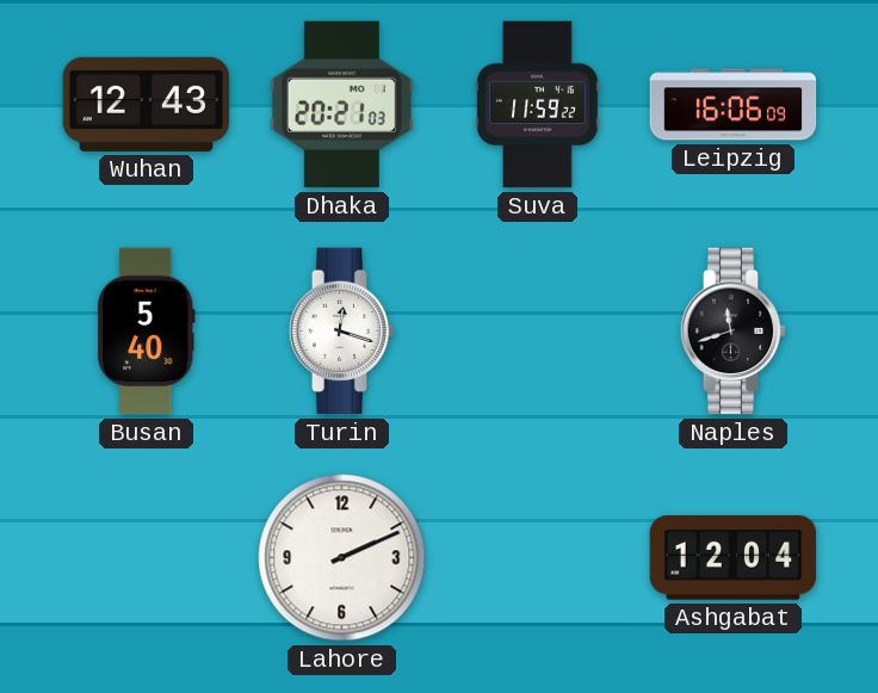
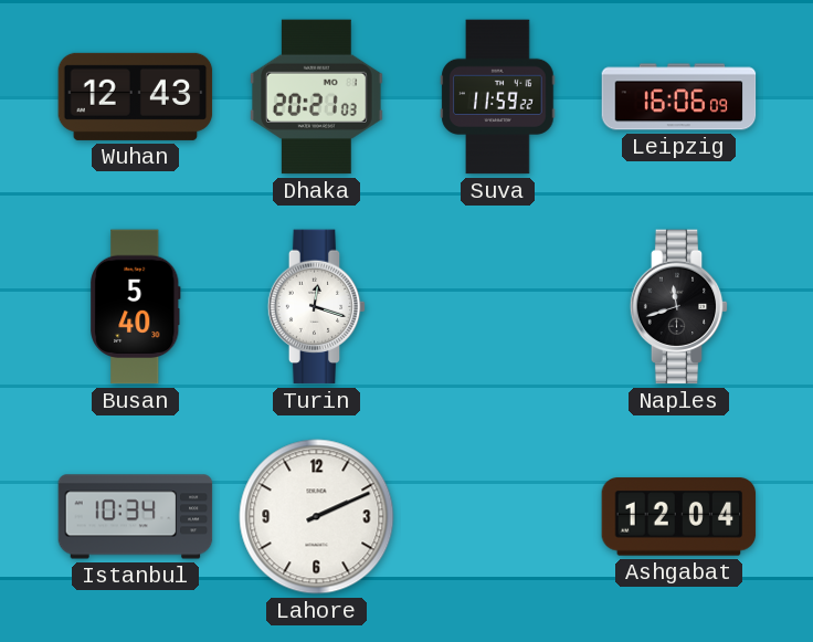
Istanbul: none -> 10:34
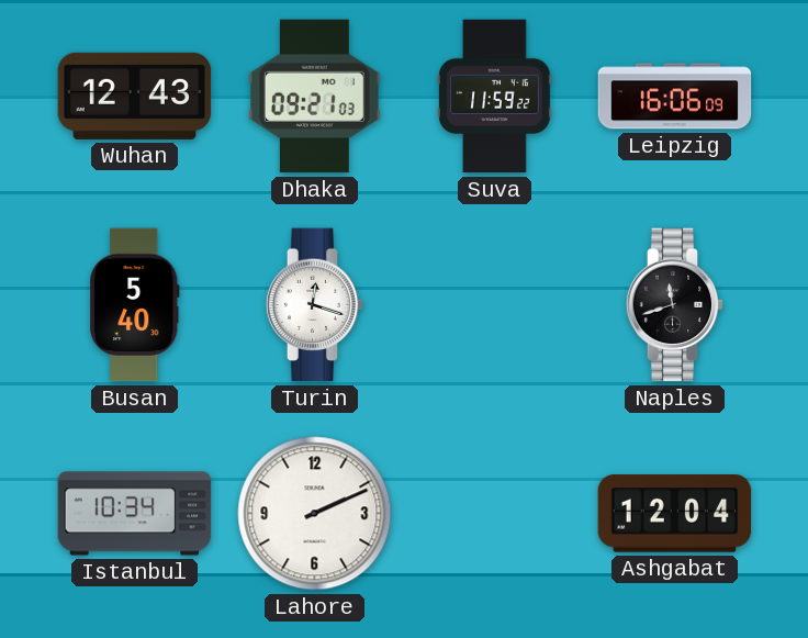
Dhaka: 20:21 -> 09:21
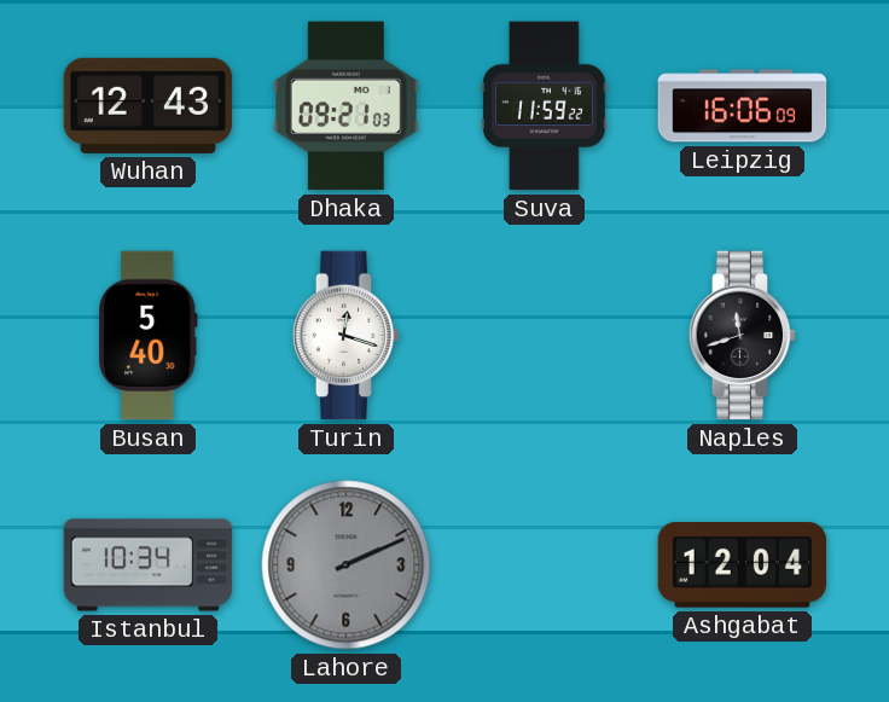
Lahore dial: white -> grey
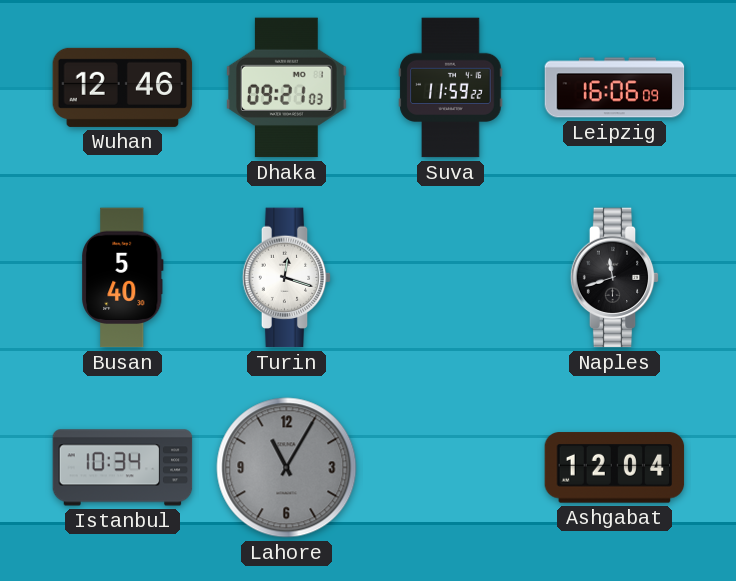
Wuhan: 12:43 -> 12:46
Lahore: 2:11 -> 11:05
